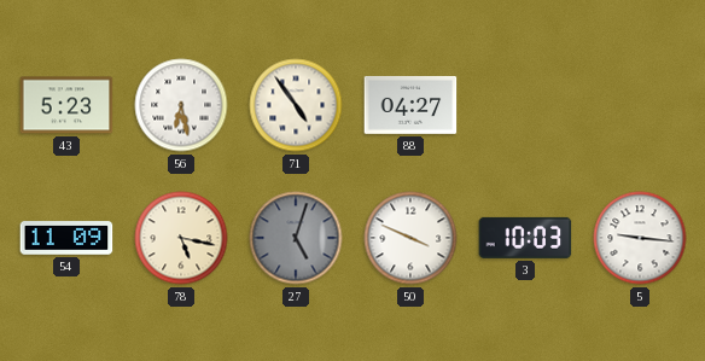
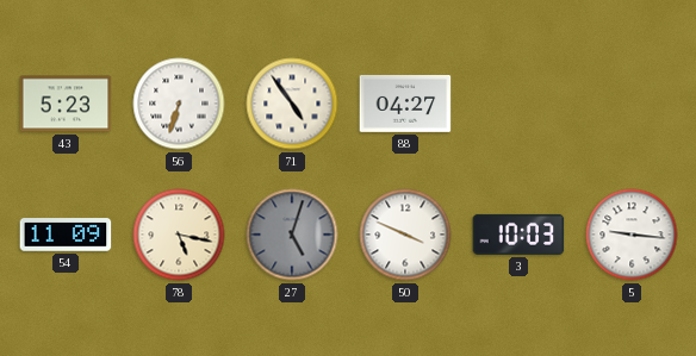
56: 6:28 -> 6:33
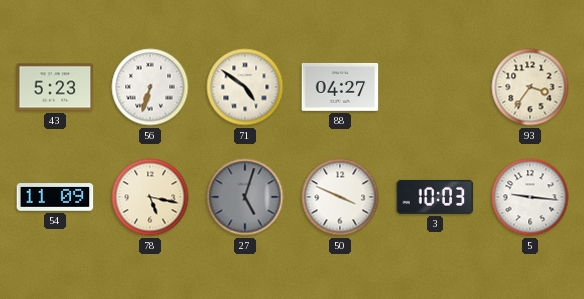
71: 4:54 -> 4:51
93: none -> 3:36
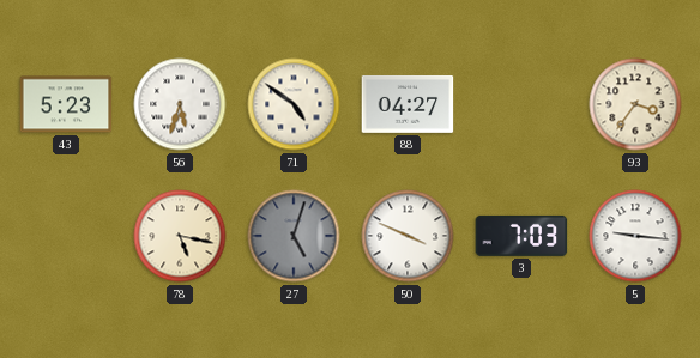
56: 6:33 -> 5:33
54: 11:09 -> none
3: 10:03 -> 7:03
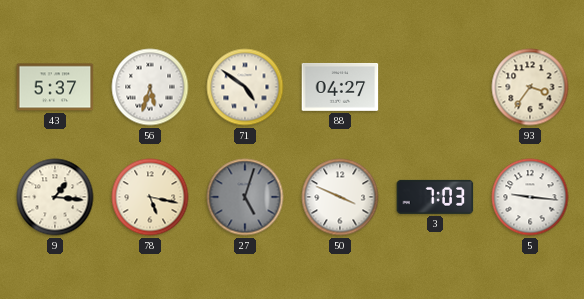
43: 5:23 -> 5:37
9: none -> 1:16
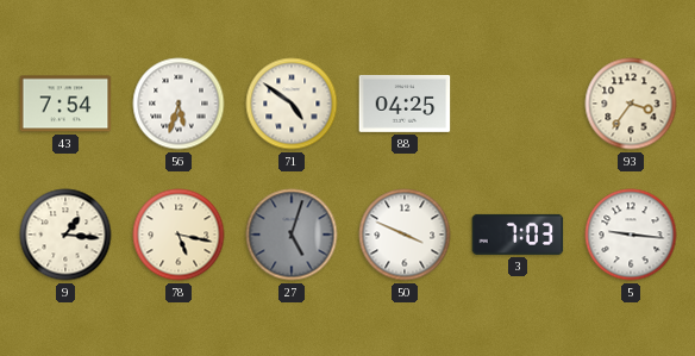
43: 5:37 -> 7:54
88: 04:27 -> 04:25
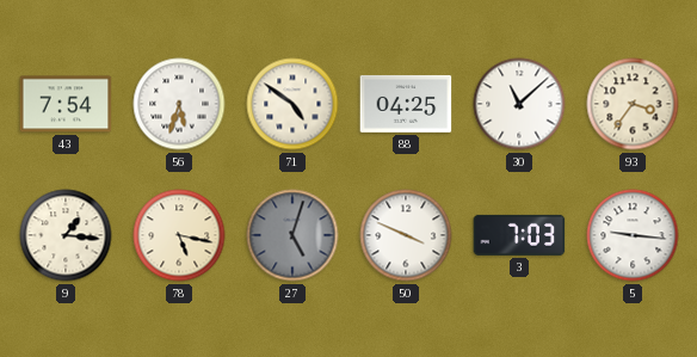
30: none -> 11:08
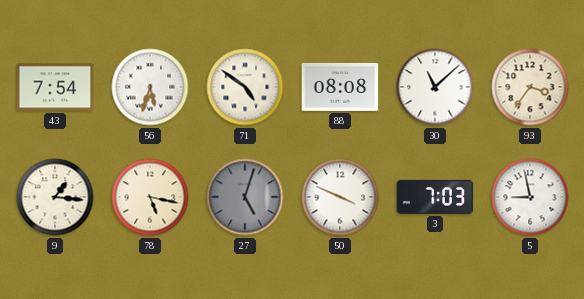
88: 04:25 -> 08:08
5: 9:16 -> 8:58
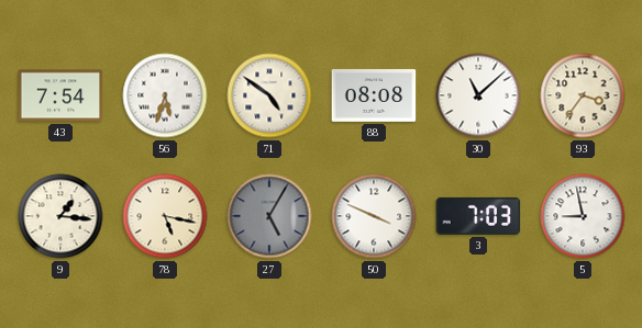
27: 5:03 -> 5:05
